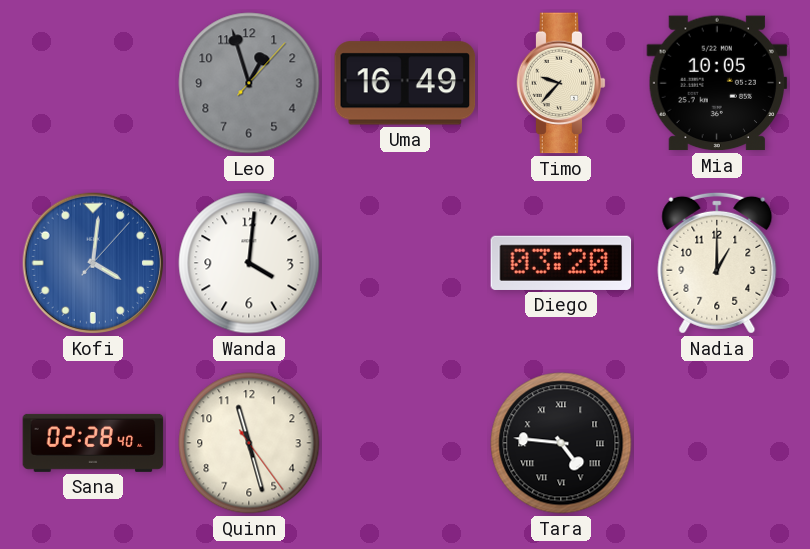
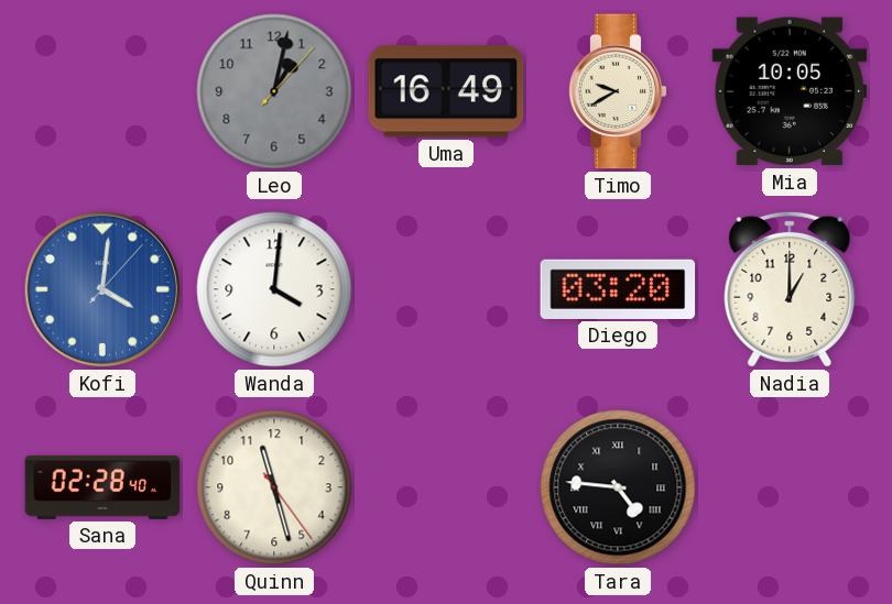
Leo: 12:57 -> 1:02
Timo: 9:37 -> 9:40
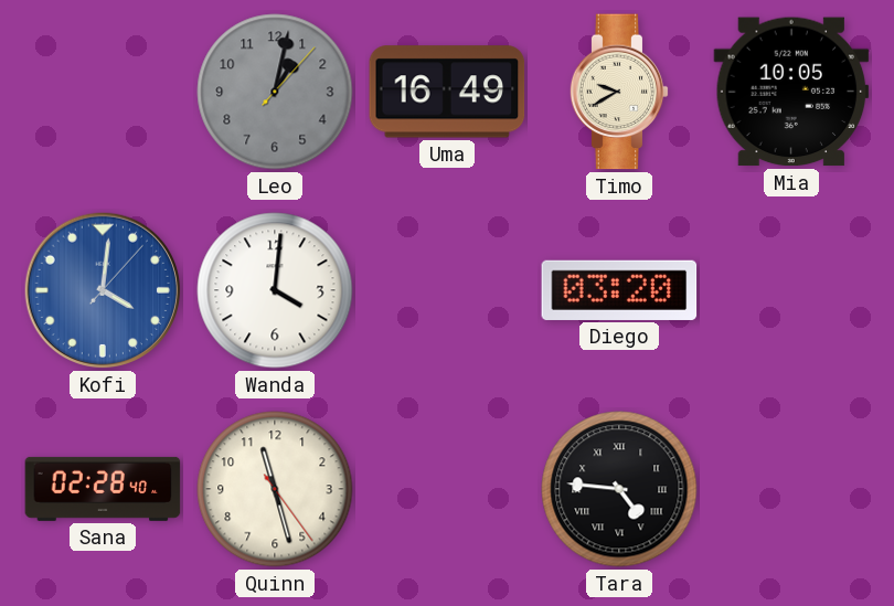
Nadia: 1:00 -> none
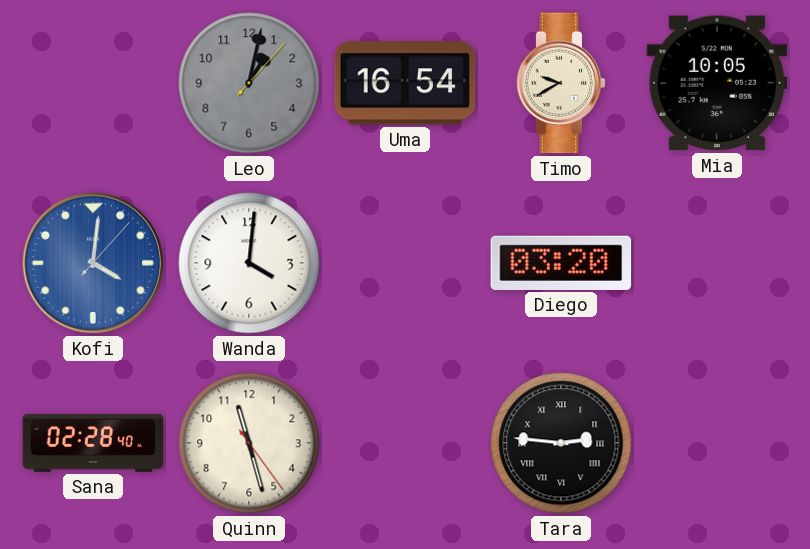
Uma: 16:49 -> 16:54
Tara: 4:46 -> 2:46
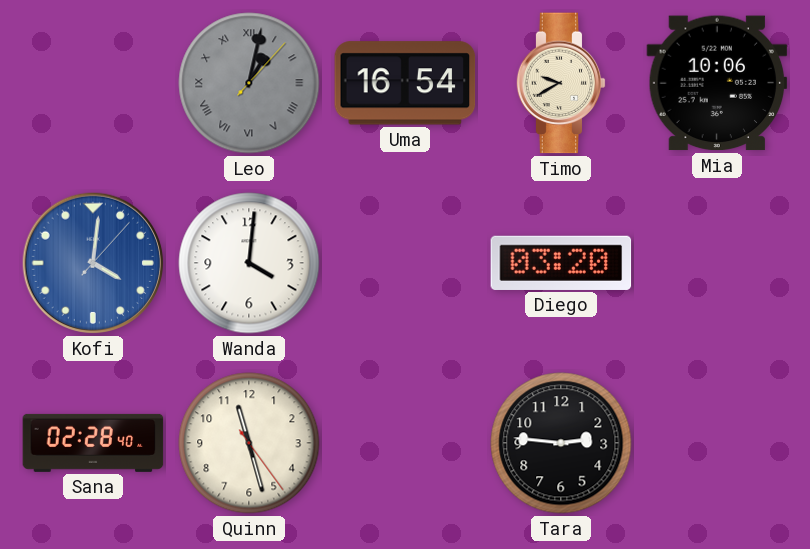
Leo numerals: Arabic -> Roman
Mia: 10:05 -> 10:06
Tara numerals: Roman -> Arabic
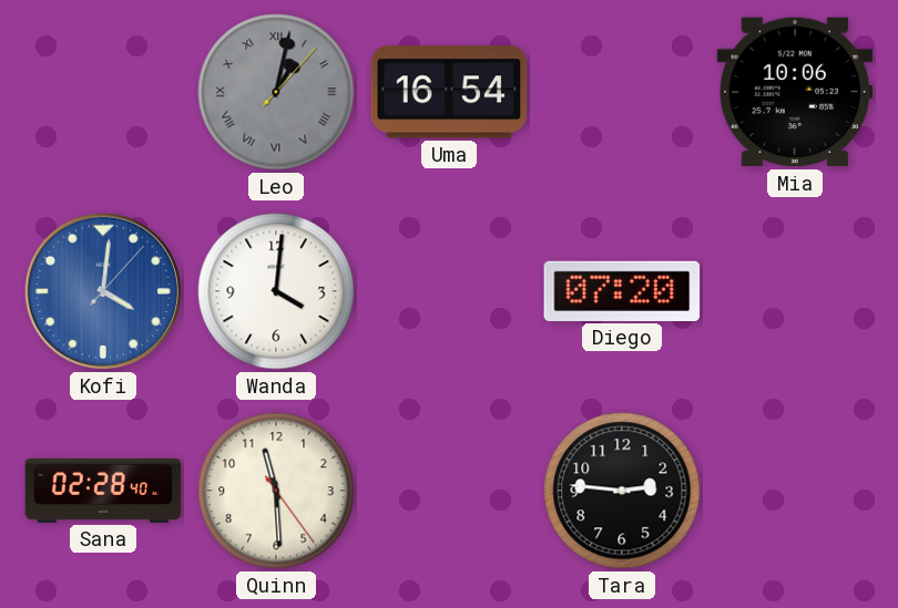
Timo: 9:40 -> none
Diego: 03:20 -> 07:20
Quinn: 11:27 -> 11:29
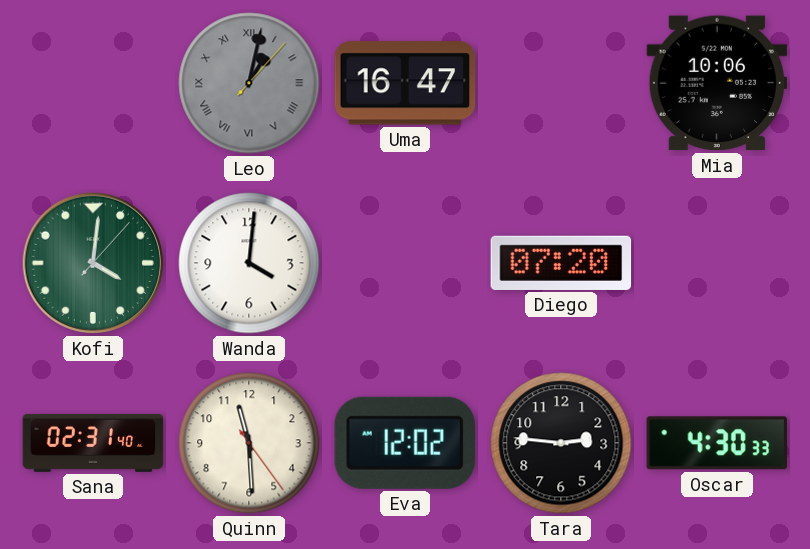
Uma: 16:54 -> 16:47
Kofi dial: blue -> green
Sana: 02:28 -> 02:31
Eva: none -> 12:02
Oscar: none -> 4:30
